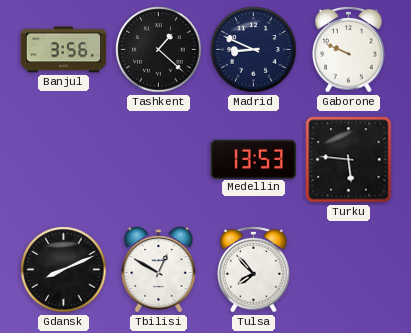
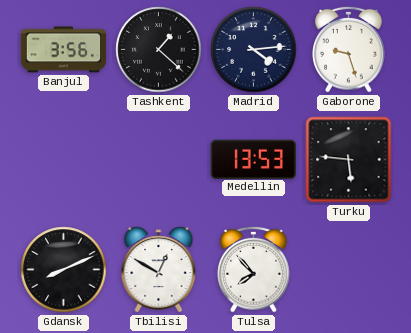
Madrid: 8:49 -> 4:14
Gaborone: 9:49 -> 9:27
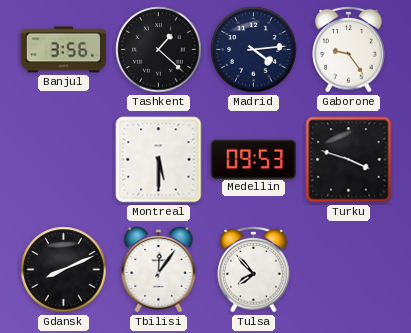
Gaborone: 9:27 -> 9:24
Montreal: none -> 5:30
Medellin: 13:53 -> 09:53
Turku: 5:46 -> 3:48
Tbilisi: 12:50 -> 12:06
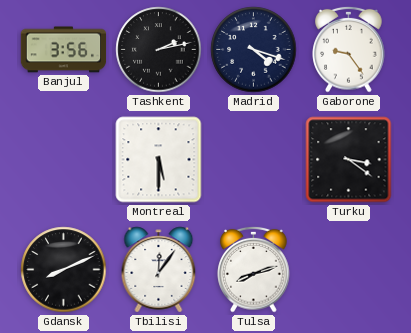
Tashkent: 1:22 -> 2:13
Madrid: 4:14 -> 4:18
Medellin: 09:53 -> none
Turku: 3:48 -> 3:21
Tulsa: 7:53 -> 8:12
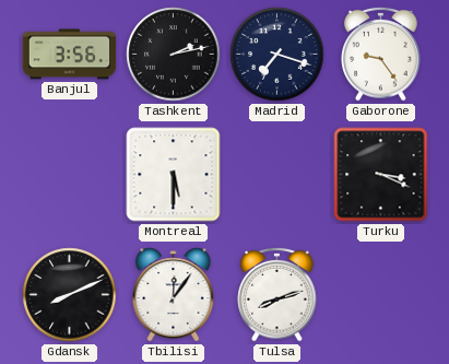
Madrid: 4:18 -> 7:18
Turku: 3:21 -> 3:19
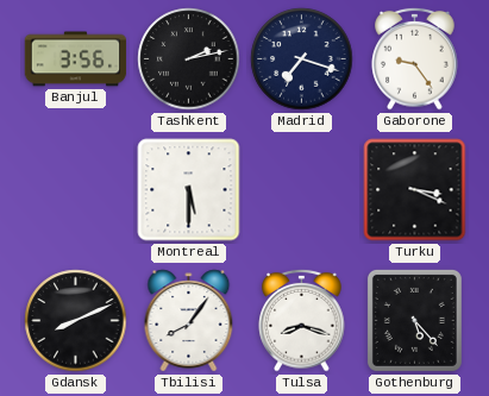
Tbilisi: 12:06 -> 8:06
Tulsa: 8:12 -> 8:18
Gothenburg: none -> 5:23
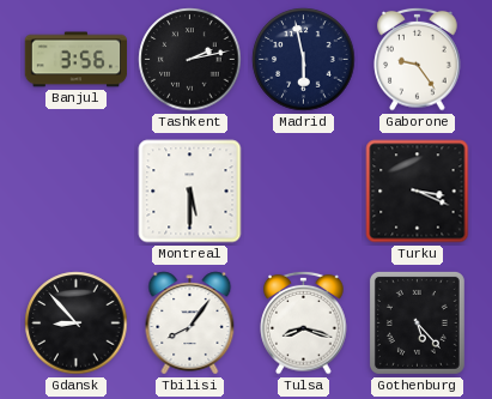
Madrid: 7:18 -> 5:58
Gdansk: 8:11 -> 8:53
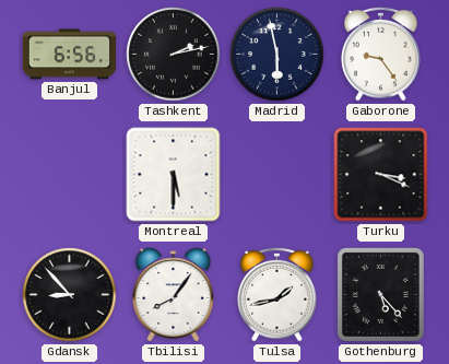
Banjul: 3:56 -> 6:56
Tulsa: 8:18 -> 1:43
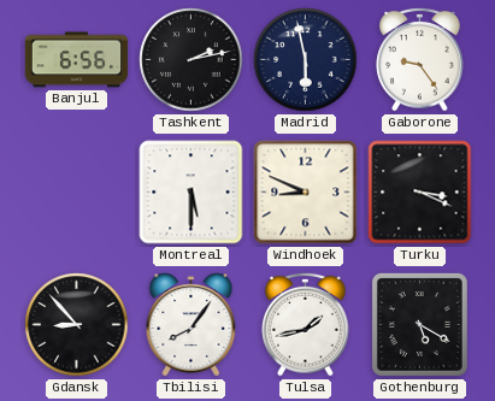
Windhoek: none -> 8:49
Gothenburg: 5:23 -> 5:20
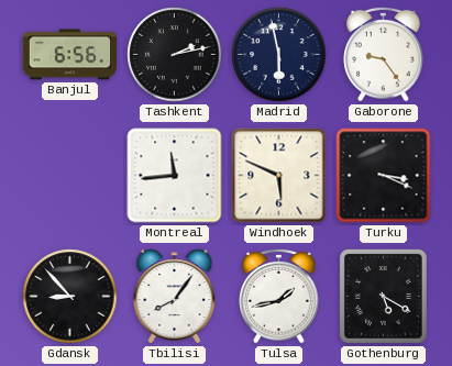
Montreal: 5:30 -> 11:44
Windhoek: 8:49 -> 5:49
